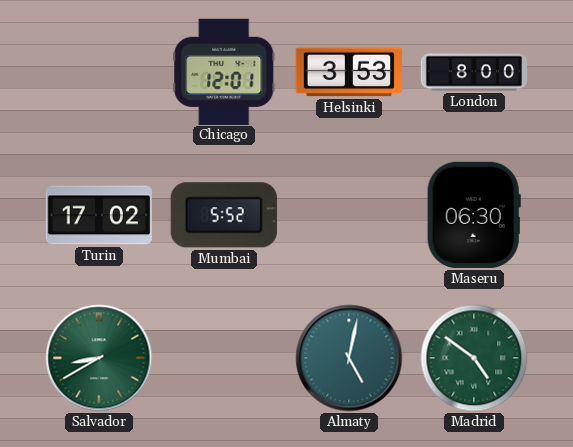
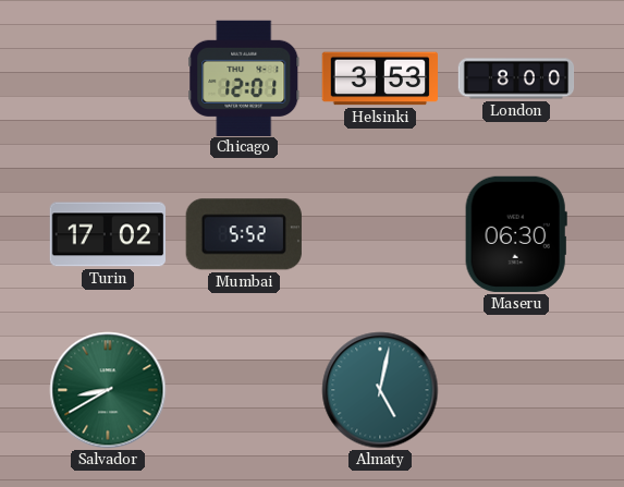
Madrid: 4:51 -> none
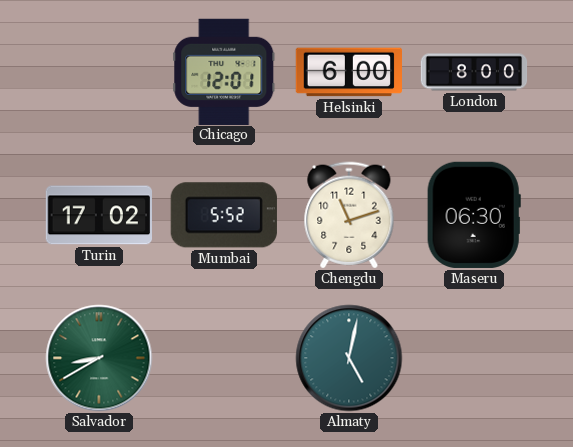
Helsinki: 3:53 -> 6:00
Chengdu: none -> 11:12
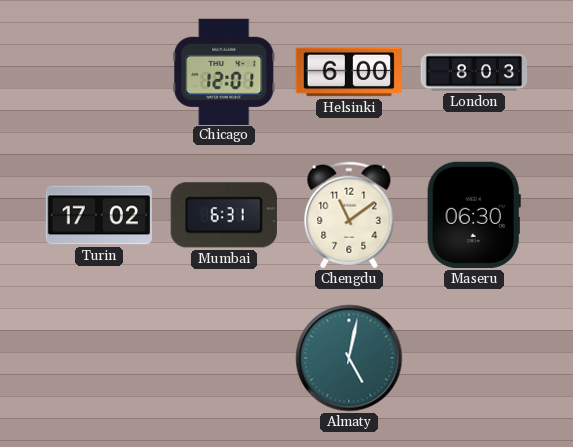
London: 8:00 -> 8:03
Mumbai: 5:52 -> 6:31
Chengdu: 11:12 -> 11:09
Salvador: 8:40 -> none
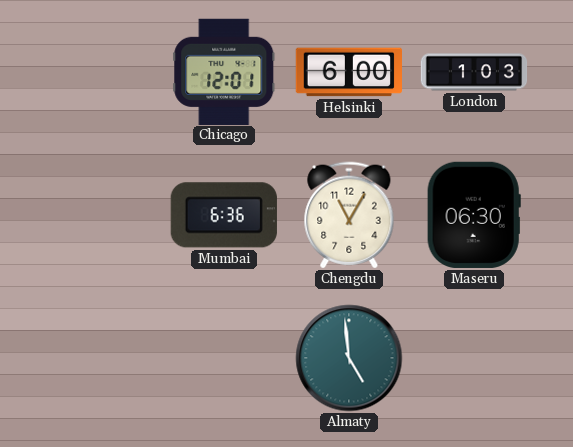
London: 8:03 -> 1:03
Turin: 17:02 -> none
Mumbai: 6:31 -> 6:36
Chengdu: 11:09 -> 11:05
Almaty: 5:02 -> 4:59
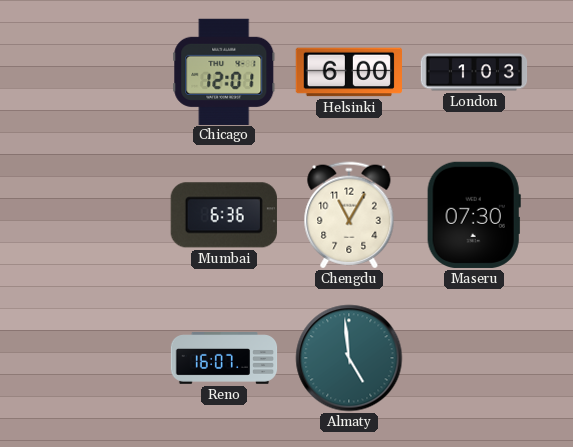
Maseru: 06:30 -> 07:30
Reno: none -> 16:07
